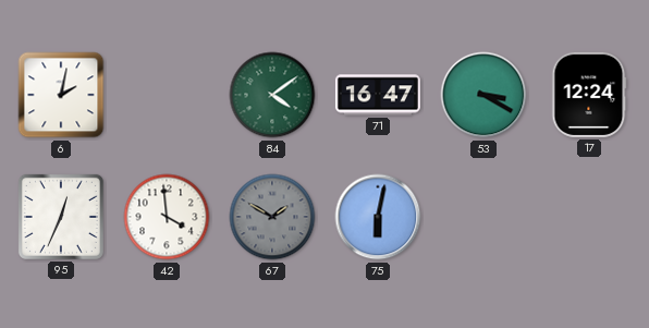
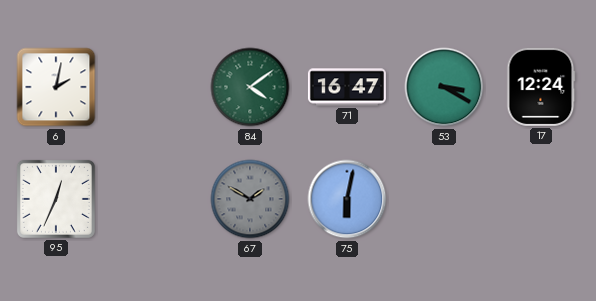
42: 3:59 -> none
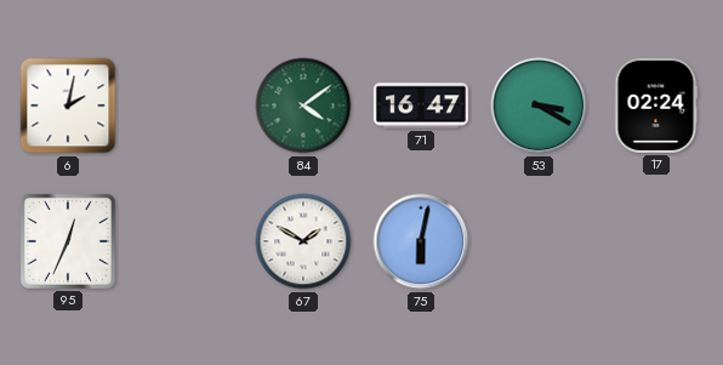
17: 12:24 -> 02:24
67 dial: grey -> white
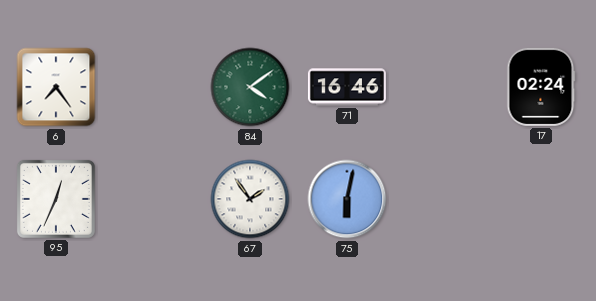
6: 2:02 -> 7:24
71: 16:47 -> 16:46
53: 3:20 -> none
67: 1:50 -> 1:54
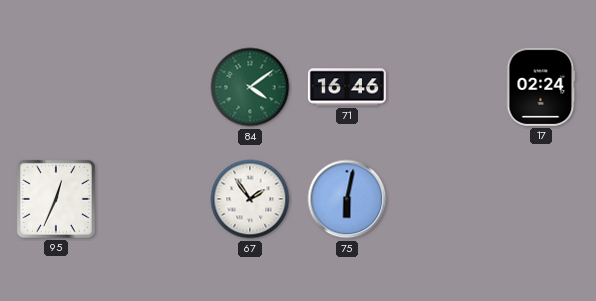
6: 7:24 -> none
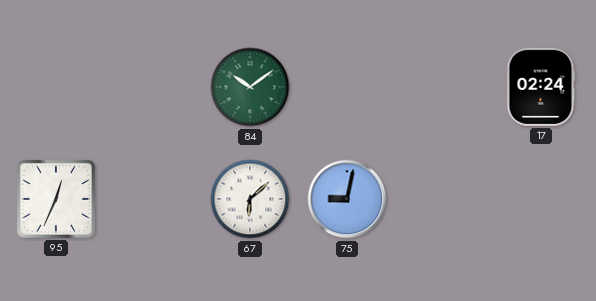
84: 4:09 -> 10:09
71: 16:46 -> none
67: 1:54 -> 6:08
75: 6:02 -> 9:02
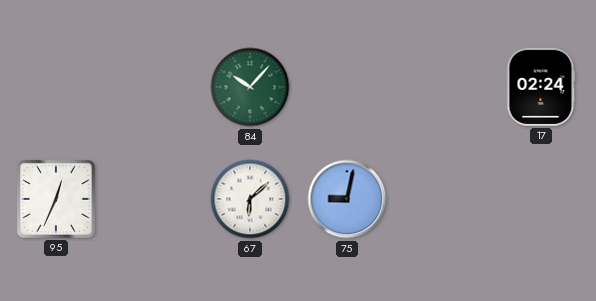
84: 10:09 -> 10:07
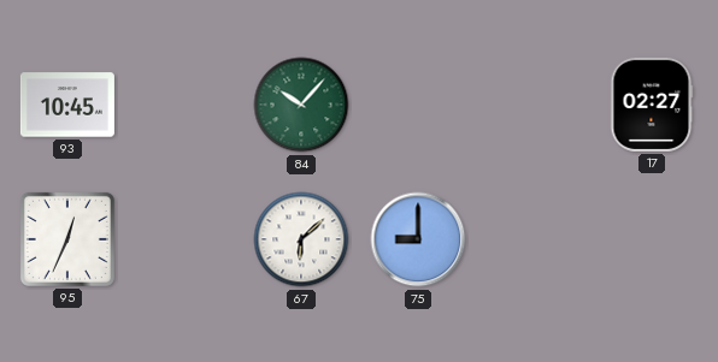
93: none -> 10:45
17: 02:24 -> 02:27
75: 9:02 -> 9:00
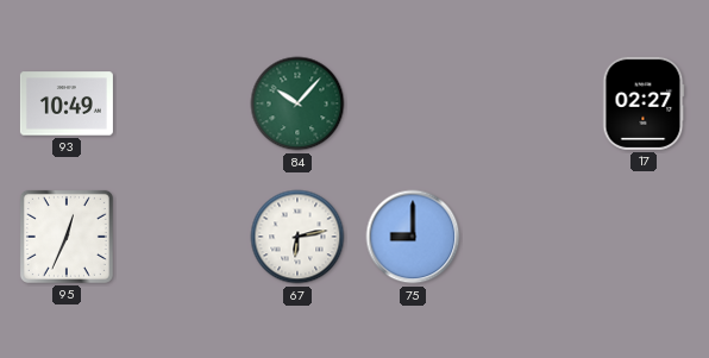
93: 10:45 -> 10:49
67: 6:08 -> 6:13
